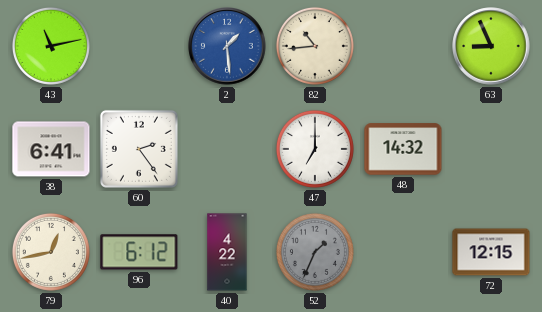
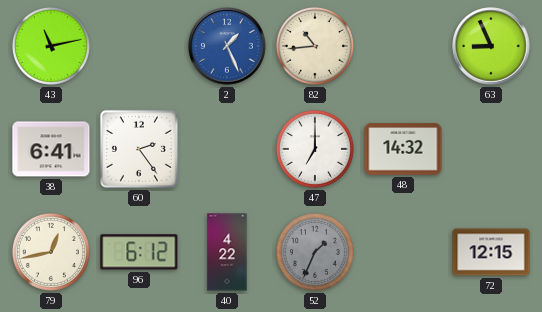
2: 1:29 -> 1:26
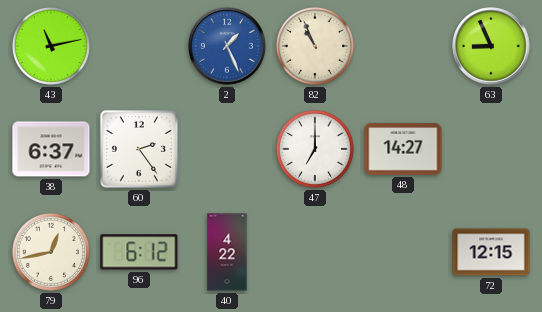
82: 10:44 -> 10:56
38: 6:41 -> 6:37
48: 14:32 -> 14:27
52: 1:34 -> none
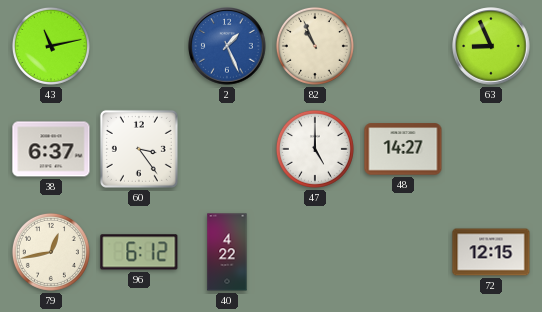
60: 2:24 -> 3:24
47: 7:00 -> 5:00
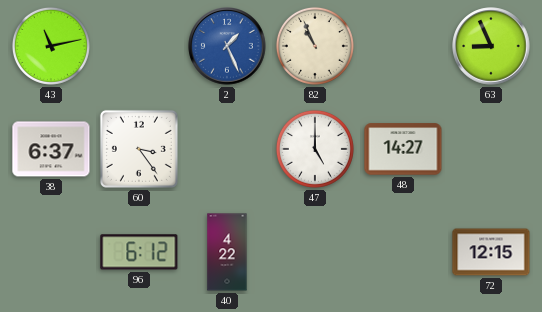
79: 12:43 -> none
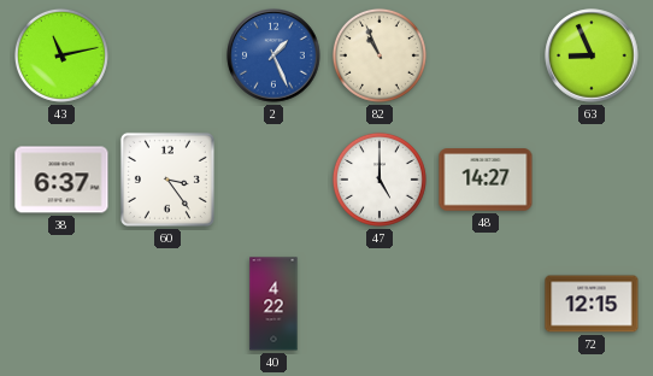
96: 6:12 -> none
